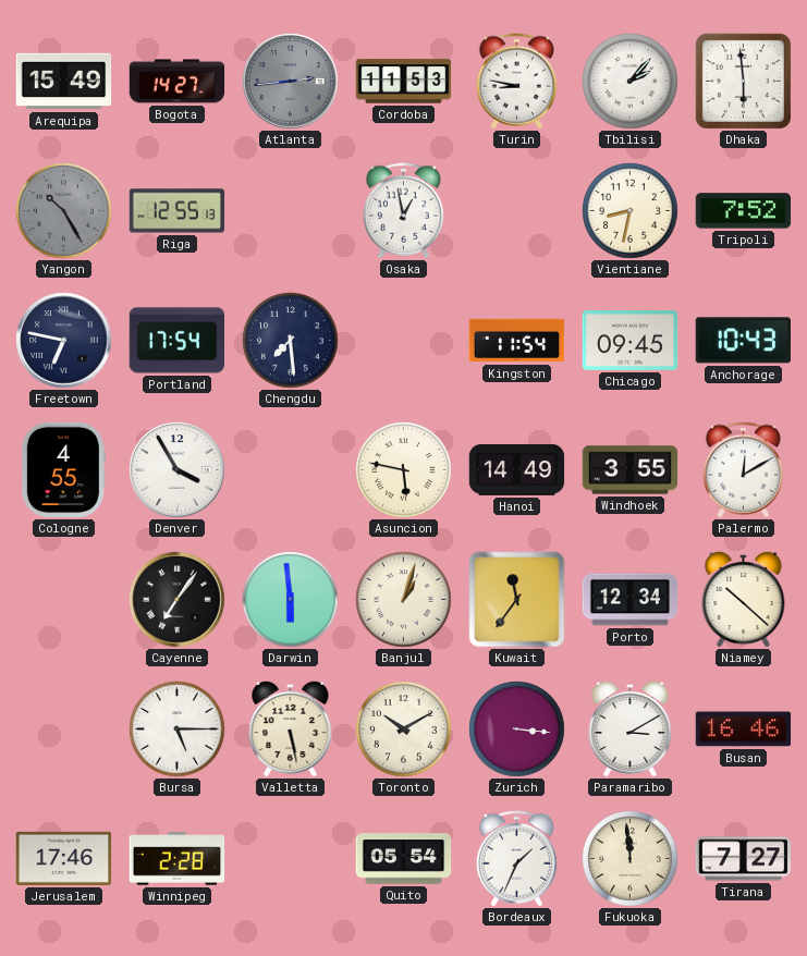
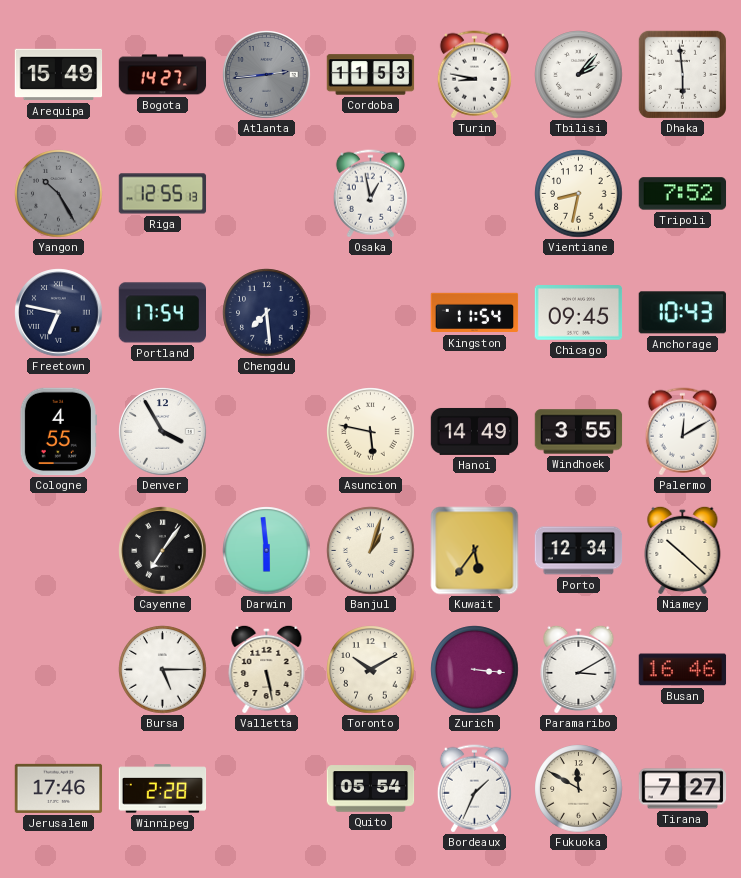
Kuwait: 11:36 -> 5:36
Fukuoka: 11:59 -> 11:50
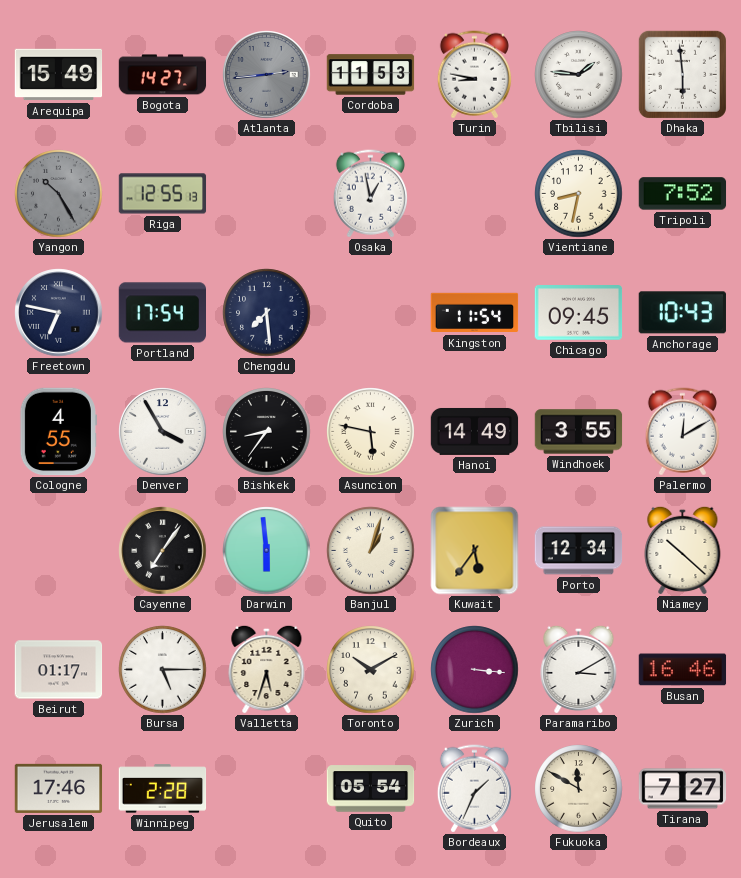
Tbilisi: 2:07 -> 1:46
Bishkek: none -> 8:36
Beirut: none -> 01:17
Valletta: 5:28 -> 5:33
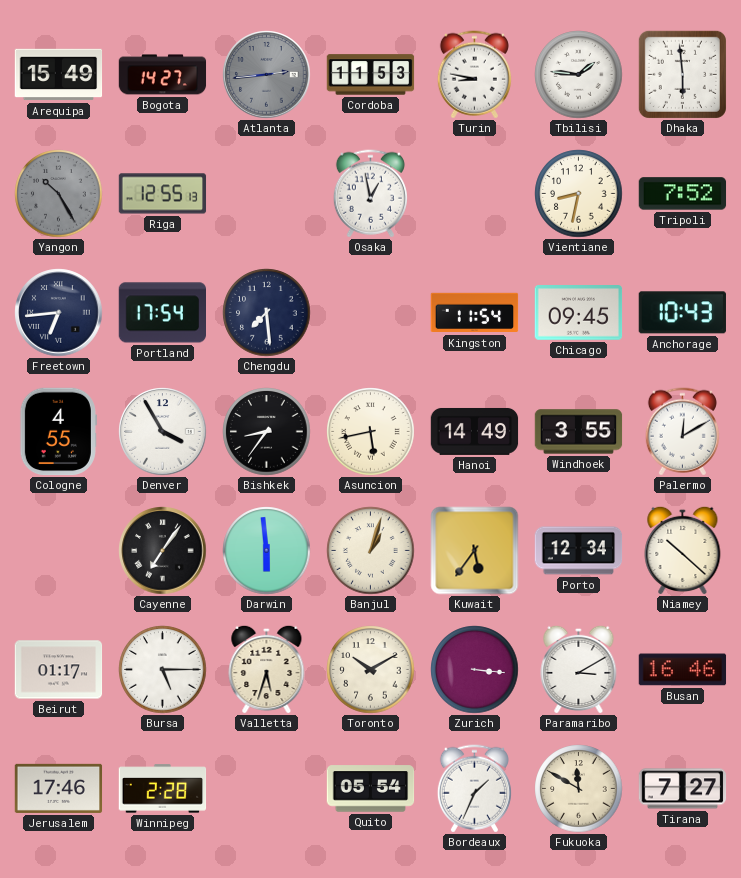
Freetown: 6:47 -> 6:44
Asuncion: 5:47 -> 5:43
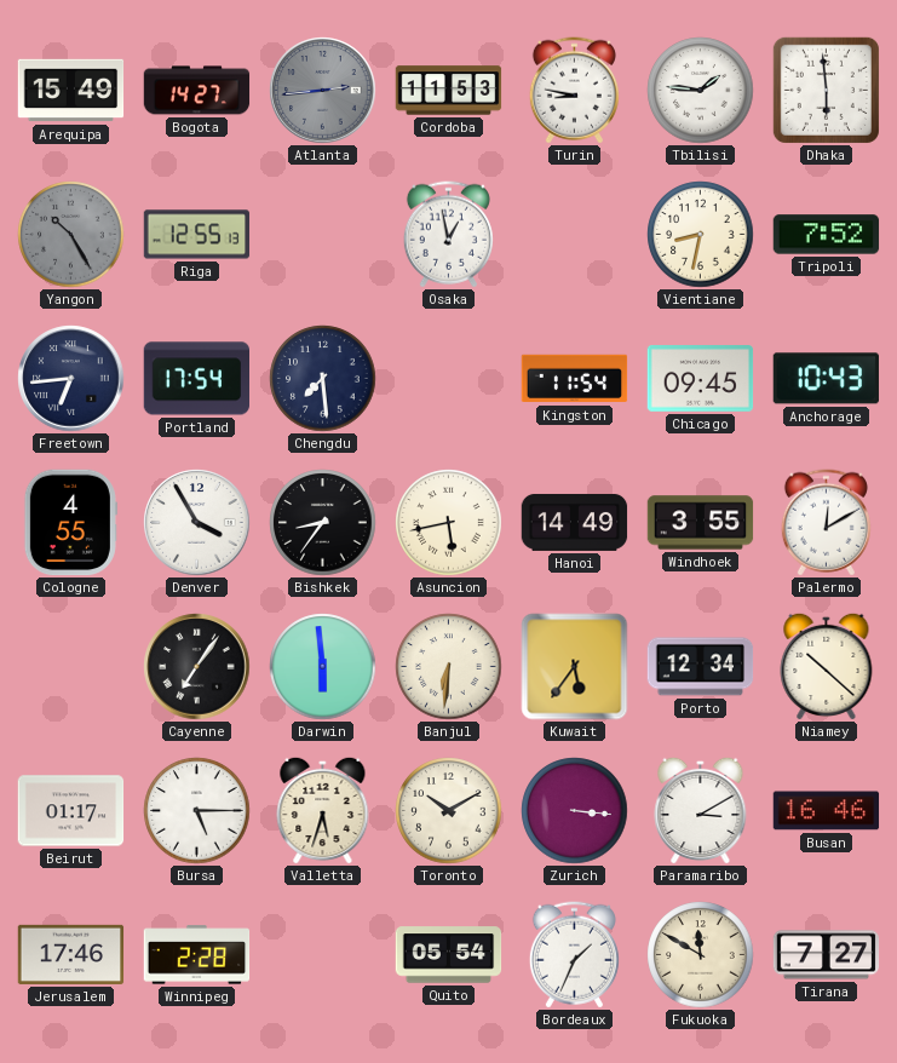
Banjul: 1:03 -> 6:31
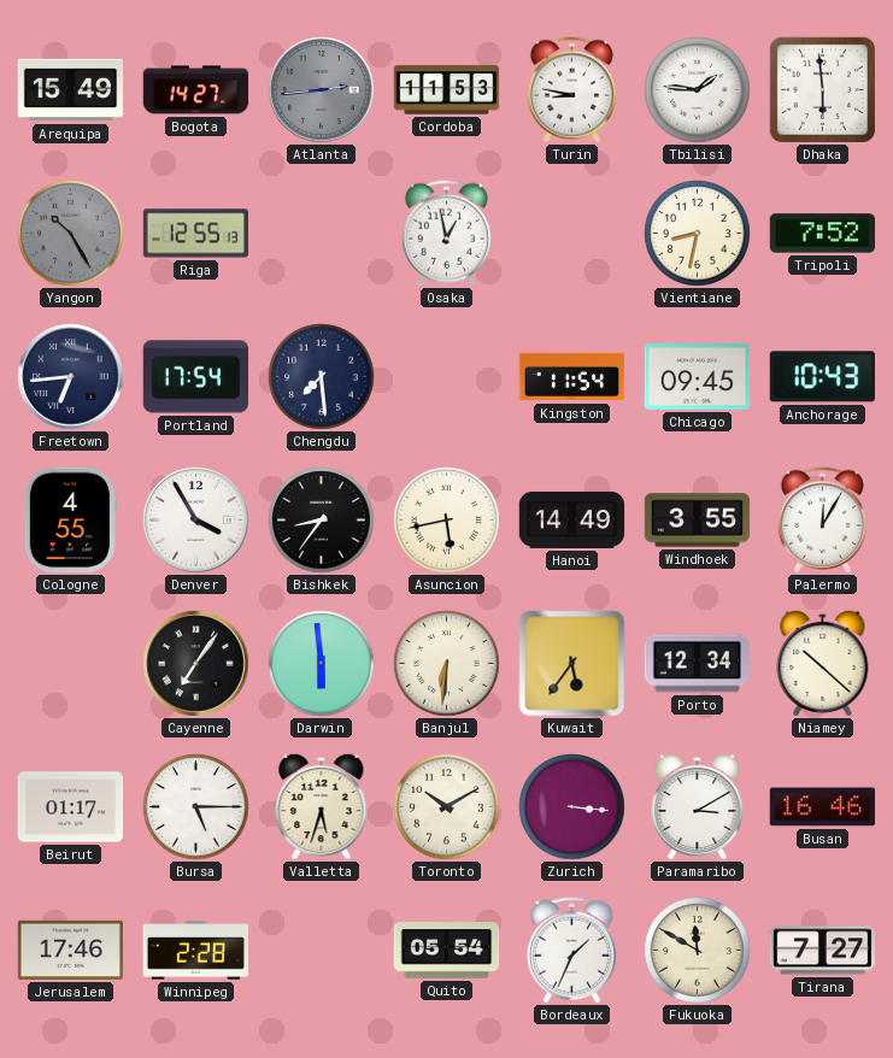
Palermo: 12:10 -> 12:05
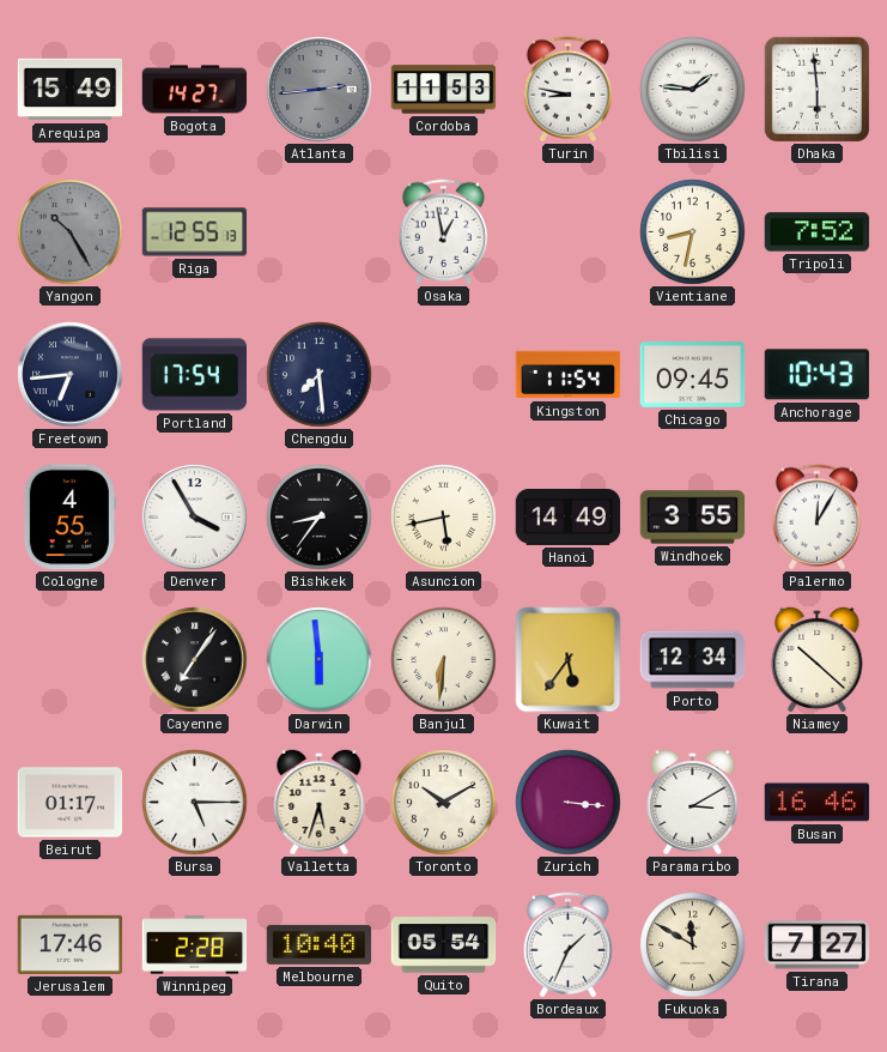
Melbourne: none -> 10:40
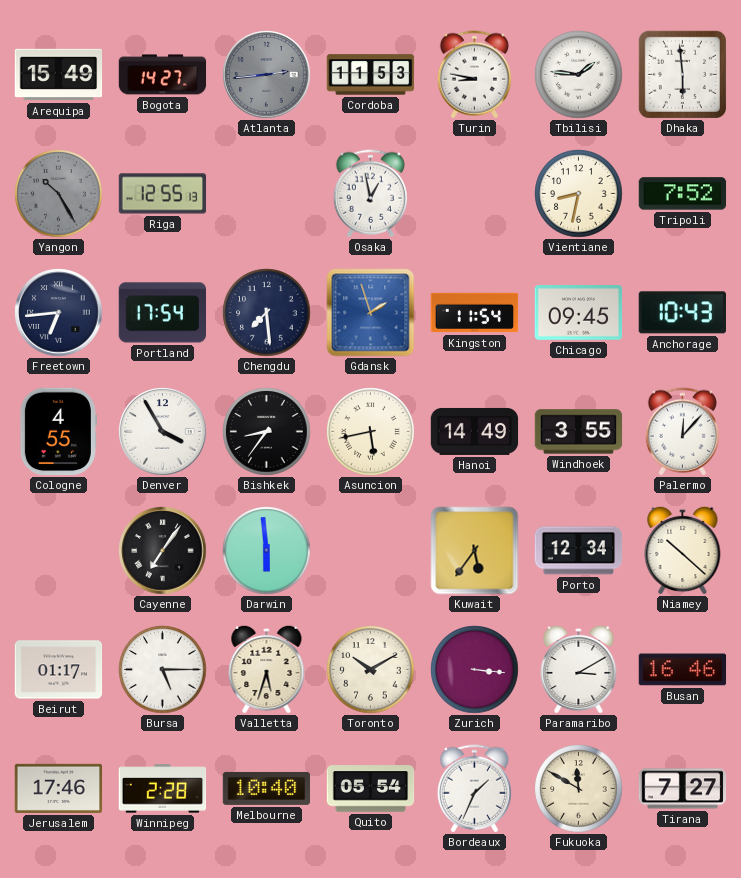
Gdansk: none -> 1:57
Palermo: 12:05 -> 12:07
Banjul: 6:31 -> none
